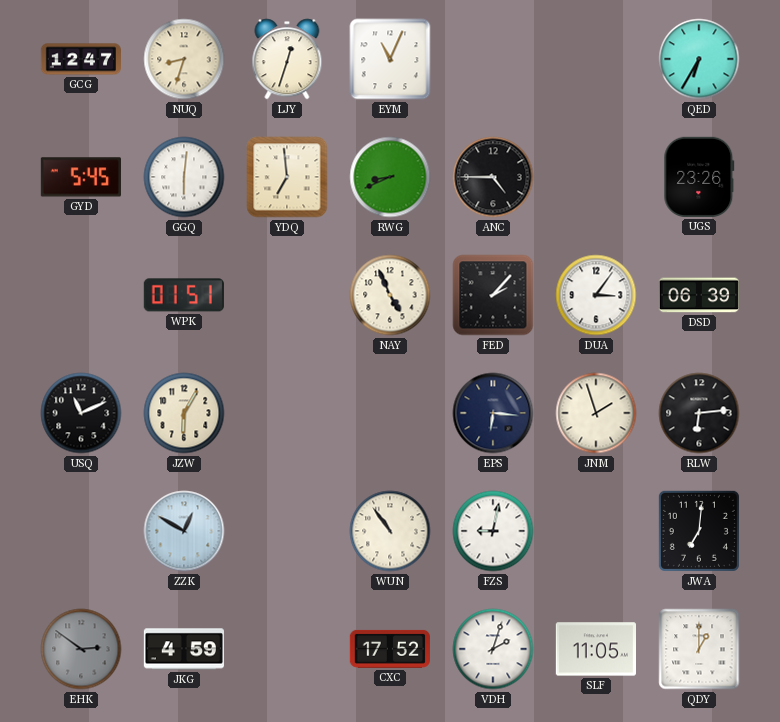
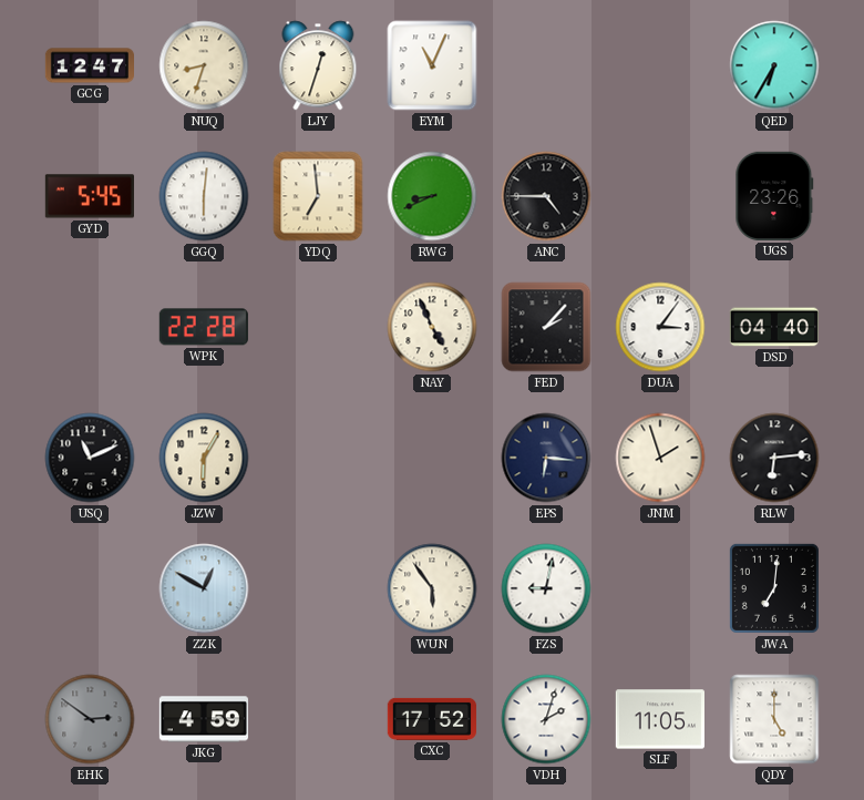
WPK: 01:51 -> 22:28
DSD: 06:39 -> 04:40
WUN: 10:54 -> 5:54
QDY: 1:00 -> 5:00
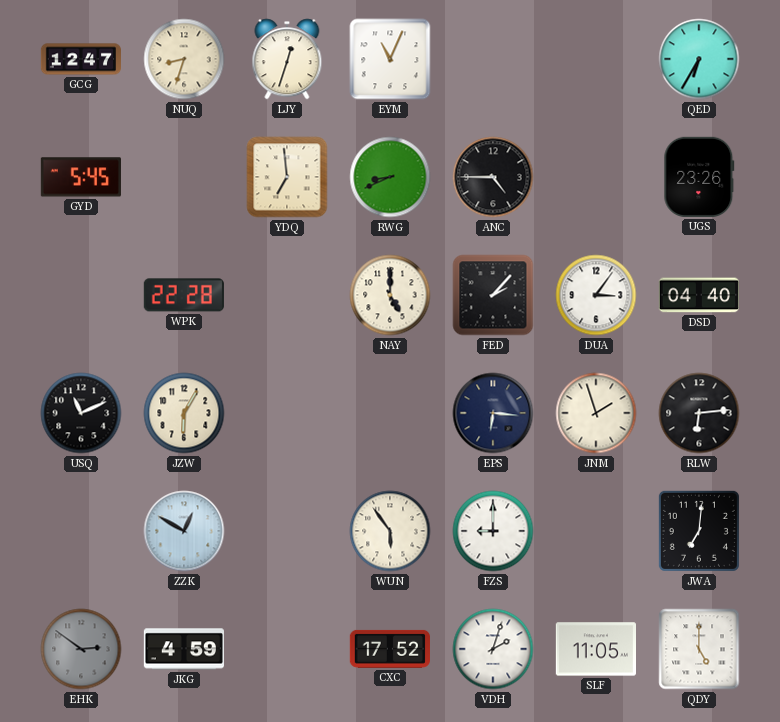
GGQ: 6:01 -> none
NAY: 4:56 -> 5:00
FZS: 9:02 -> 9:00
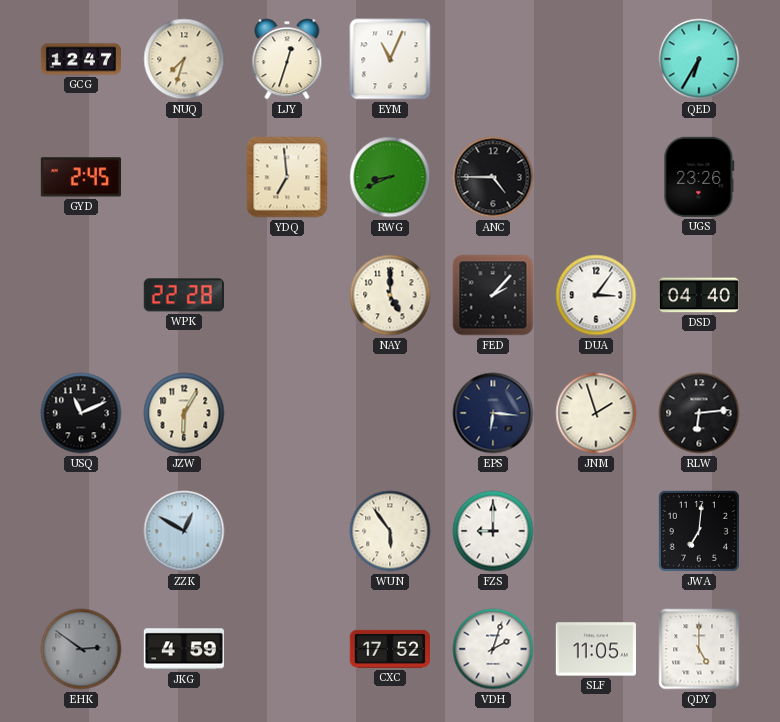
NUQ: 8:33 -> 7:33
GYD: 5:45 -> 2:45
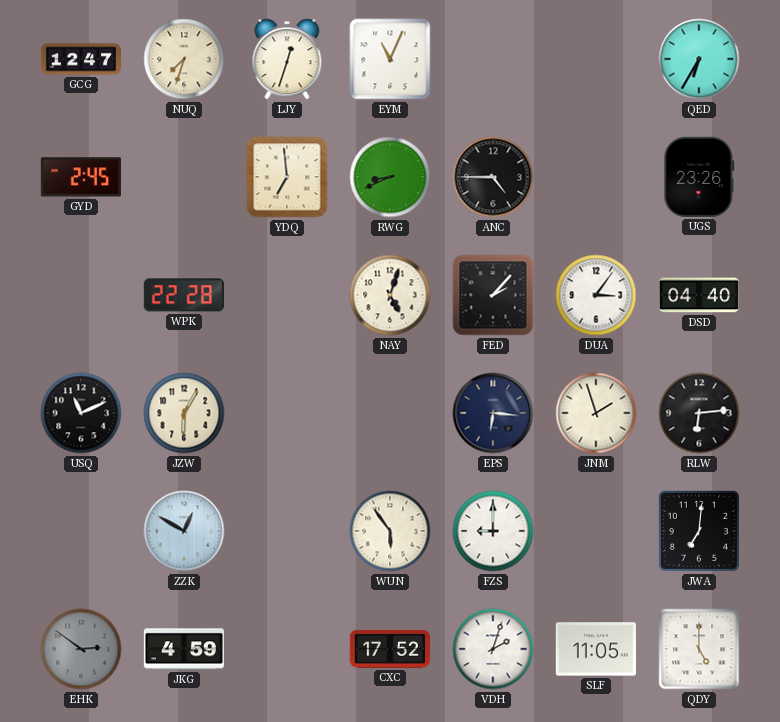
NAY: 5:00 -> 5:03
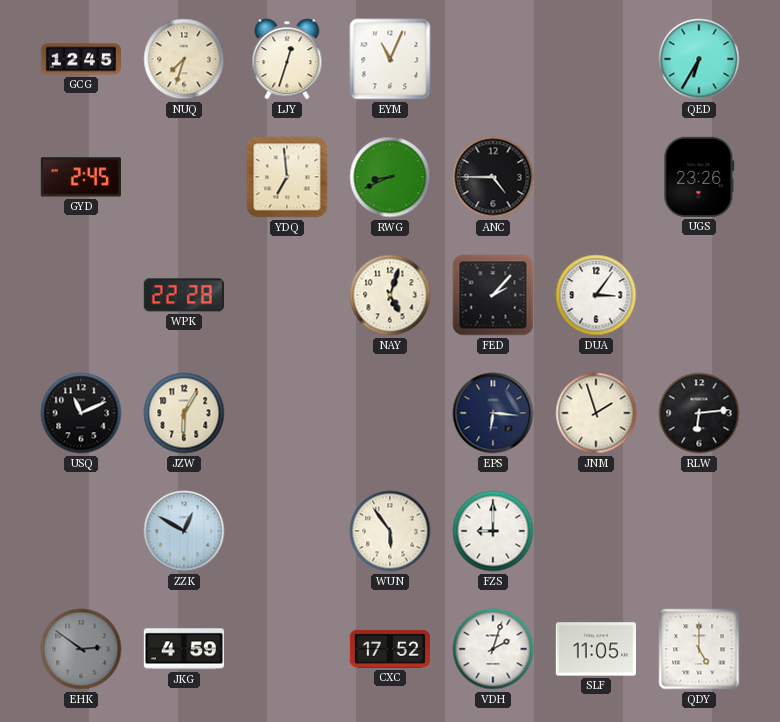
GCG: 12:47 -> 12:45
DSD: 04:40 -> none
JWA: 7:01 -> none
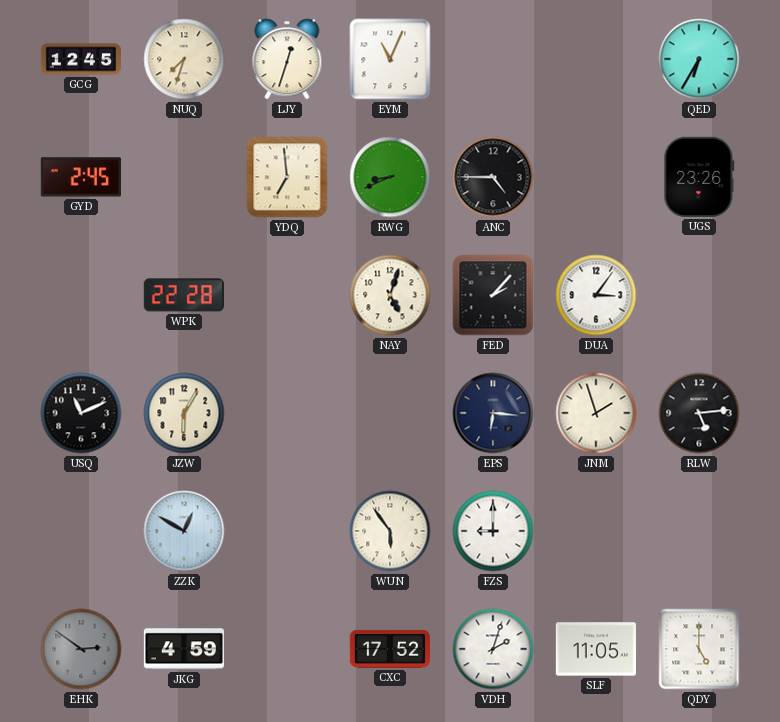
RLW: 6:14 -> 5:14
